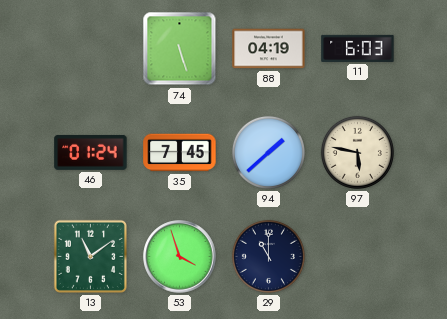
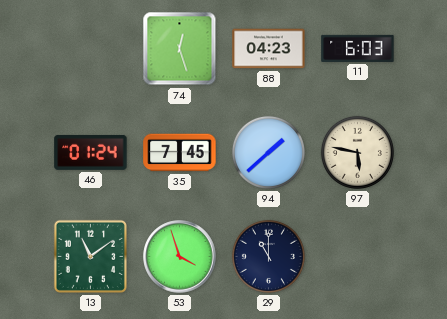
74: 5:27 -> 12:27
88: 04:19 -> 04:23
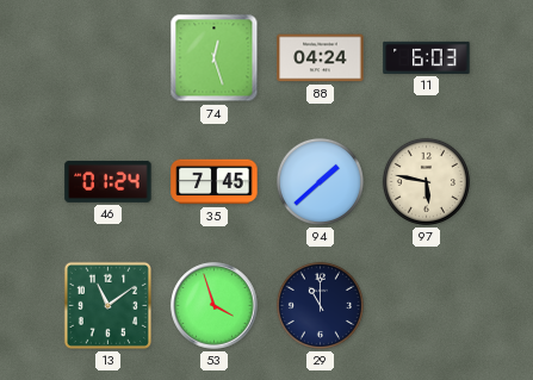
88: 04:23 -> 04:24
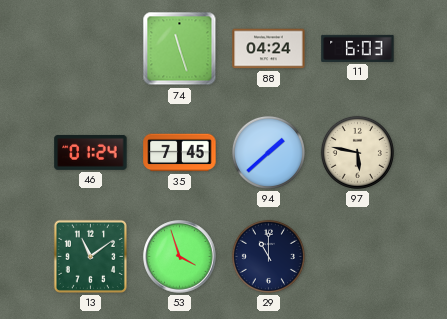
74: 12:27 -> 11:27
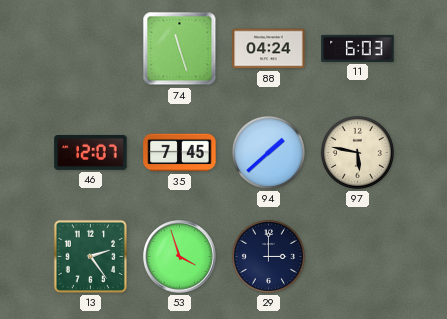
46: 01:24 -> 12:07
13: 11:09 -> 2:24
29: 11:00 -> 3:00
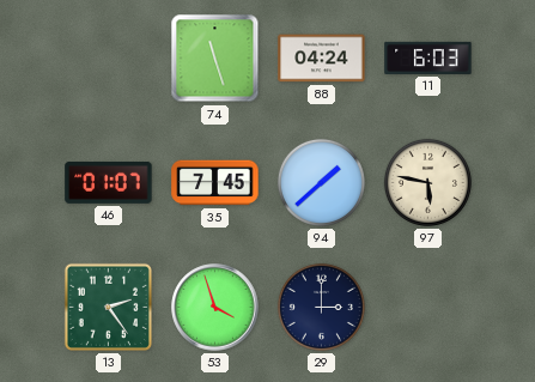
46: 12:07 -> 01:07
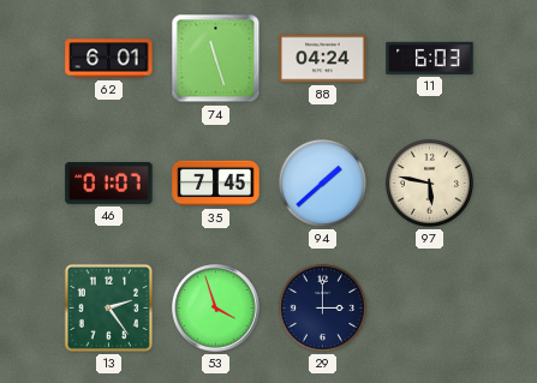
62: none -> 6:01
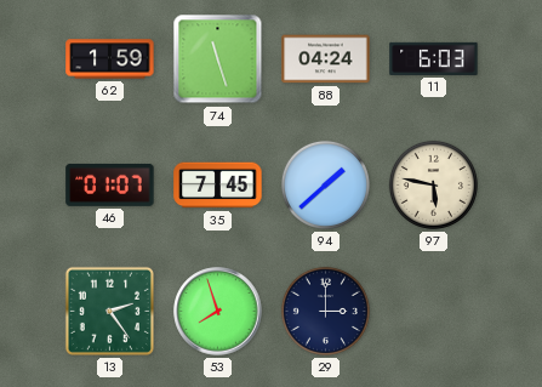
62: 6:01 -> 1:59
53: 3:57 -> 7:57
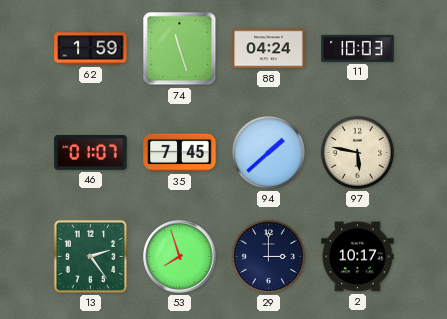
11: 6:03 -> 10:03
2: none -> 10:17
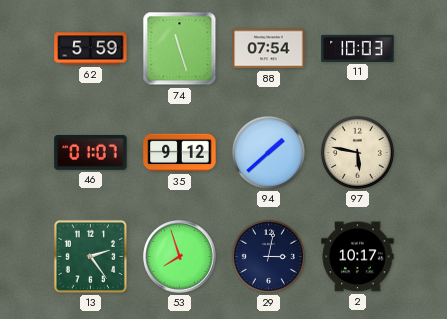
62: 1:59 -> 5:59
88: 04:24 -> 07:54
35: 7:45 -> 9:12
29: 3:00 -> 3:02
